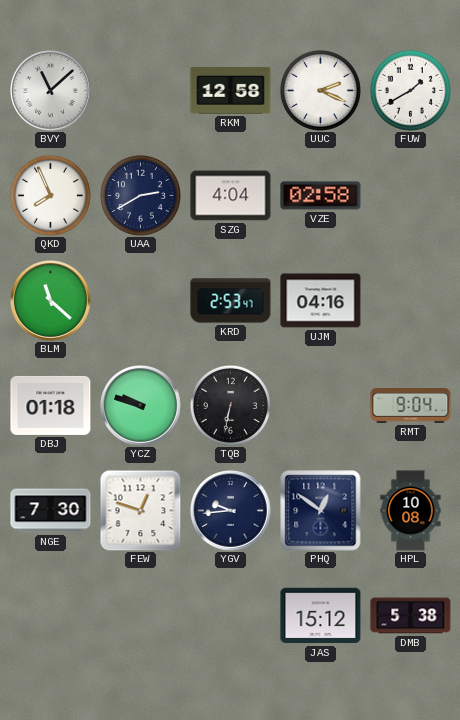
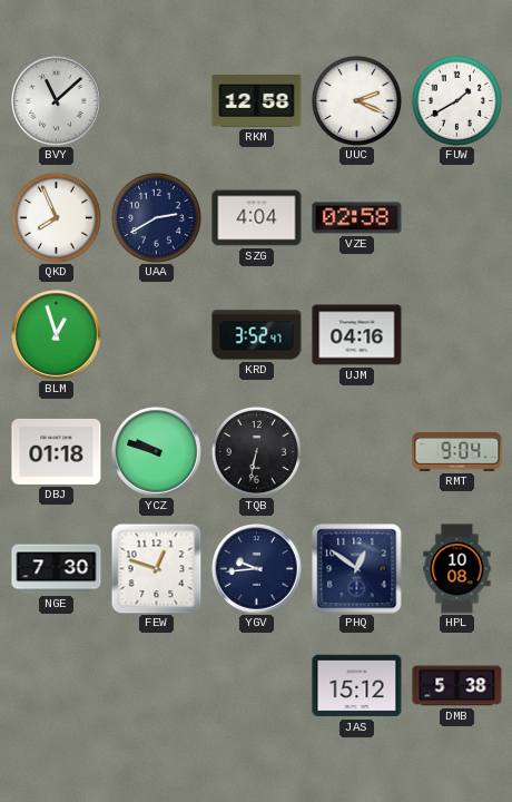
BLM: 11:22 -> 12:57
KRD: 2:53 -> 3:52
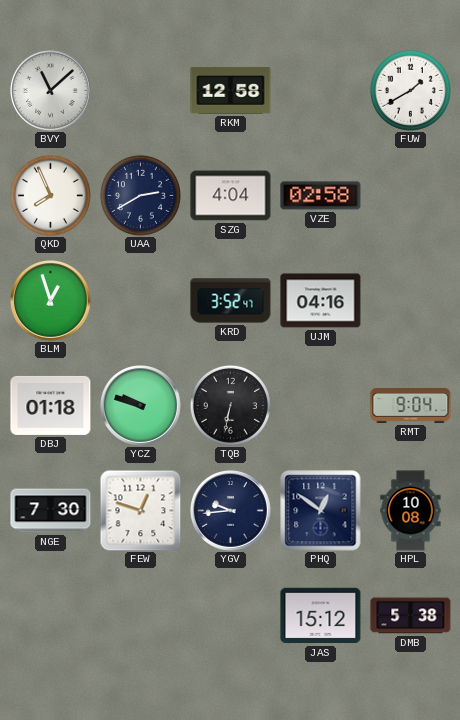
UUC: 2:19 -> none
